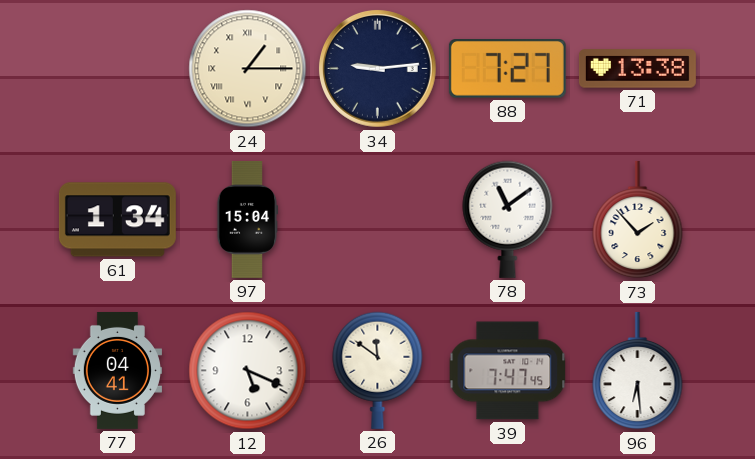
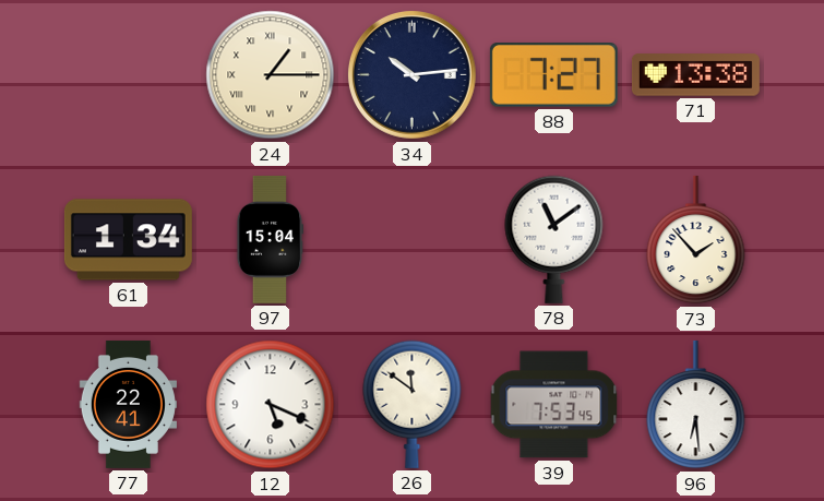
34: 9:14 -> 10:14
77: 04:41 -> 22:41
39: 7:47 -> 7:53
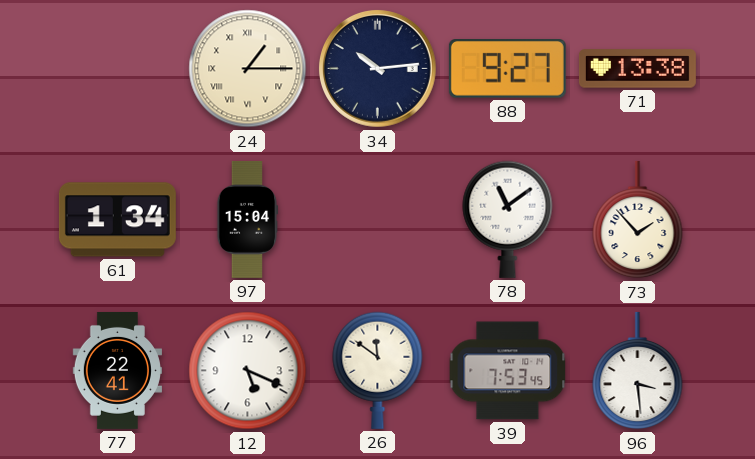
88: 7:27 -> 9:27
96: 6:29 -> 3:29
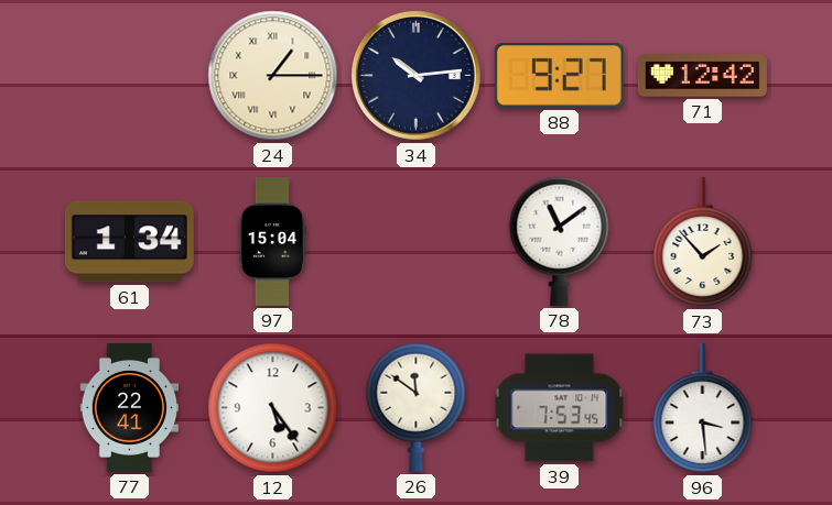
71: 13:38 -> 12:42
12: 5:19 -> 5:24
